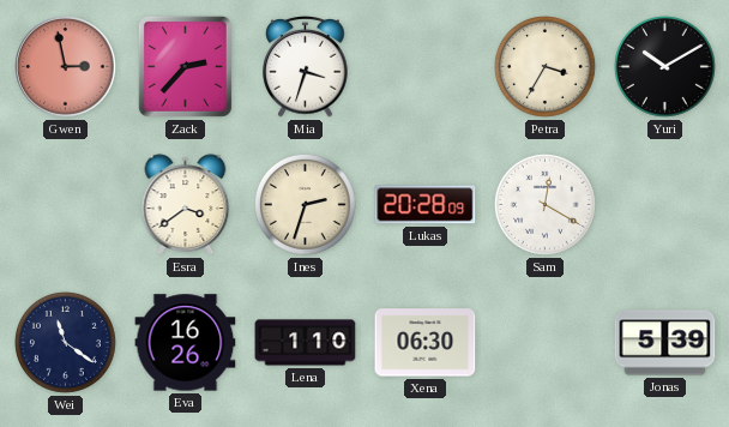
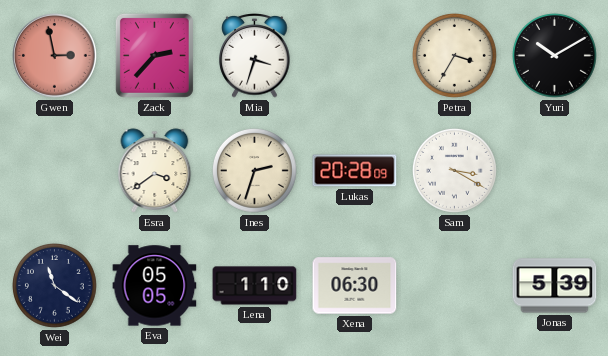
Sam: 12:20 -> 3:20
Eva: 16:26 -> 05:05
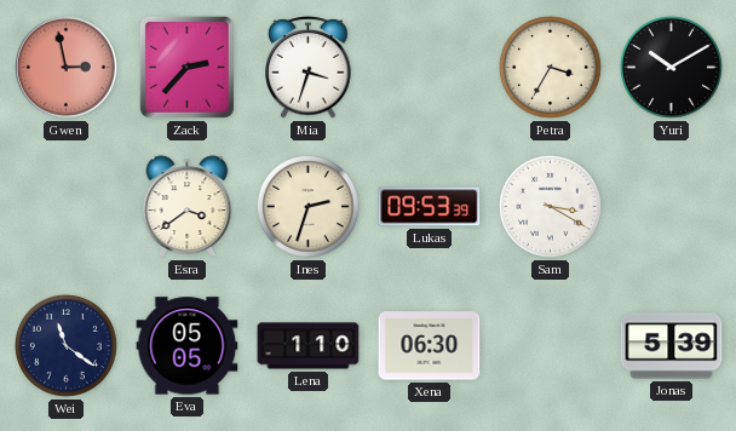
Lukas: 20:28 -> 09:53
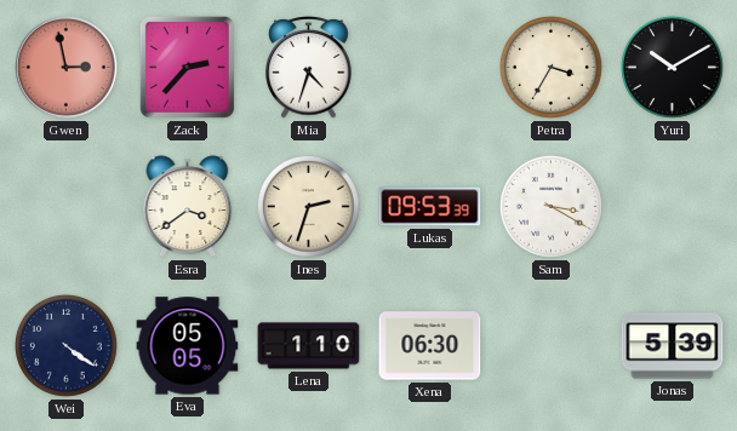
Mia: 3:33 -> 4:33
Wei: 11:21 -> 4:21
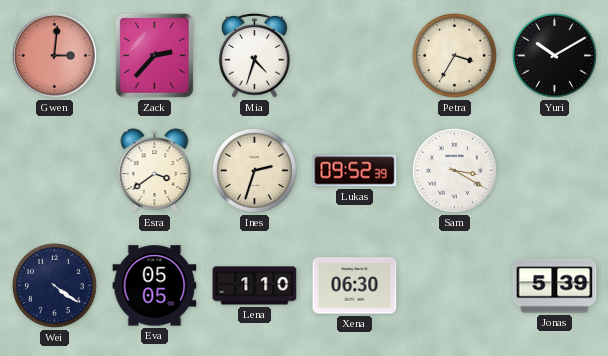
Gwen: 2:58 -> 3:01
Lukas: 09:53 -> 09:52
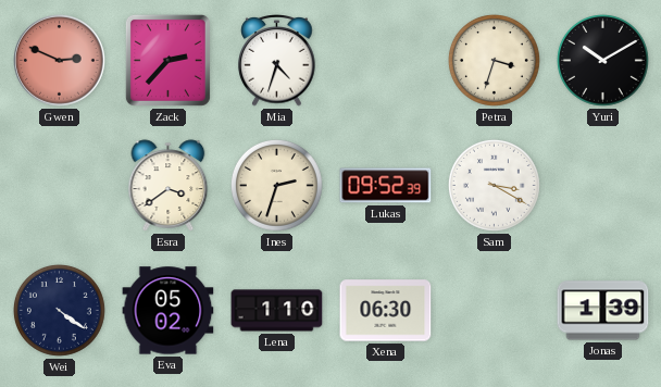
Gwen: 3:01 -> 2:49
Petra: 3:35 -> 3:33
Eva: 05:05 -> 05:02
Jonas: 5:39 -> 1:39
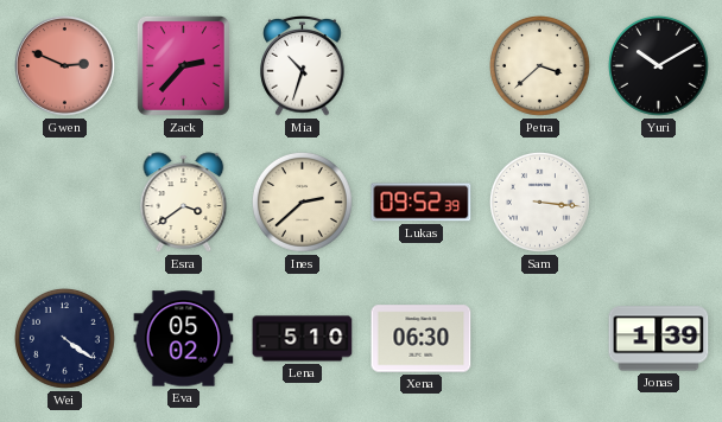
Mia: 4:33 -> 10:33
Petra: 3:33 -> 3:38
Ines: 2:33 -> 2:38
Sam: 3:20 -> 3:16
Lena: 1:10 -> 5:10
